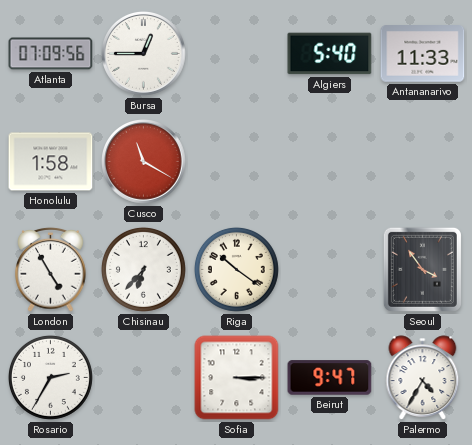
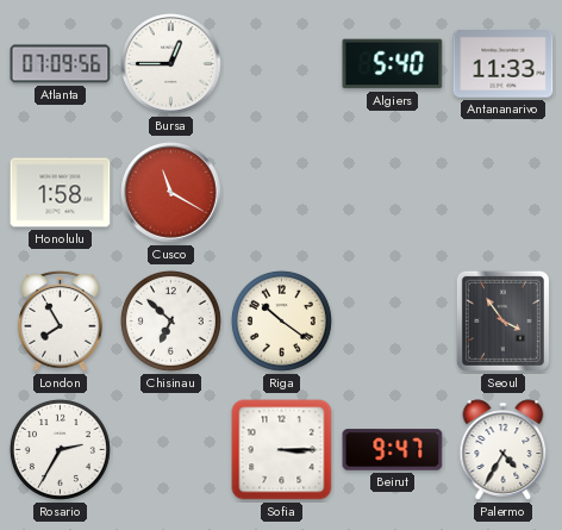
London: 4:55 -> 7:55
Chisinau: 6:37 -> 6:52
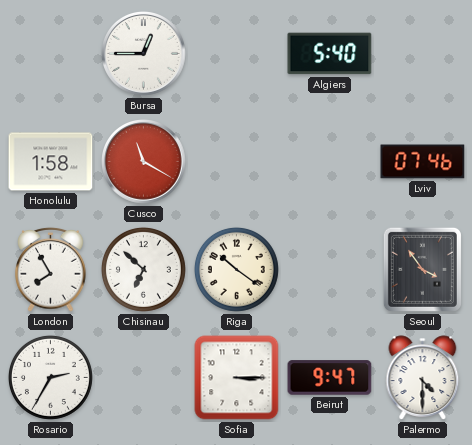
Atlanta: 07:09 -> none
Antananarivo: 11:33 -> none
Lviv: none -> 07:46
Palermo: 4:35 -> 4:30
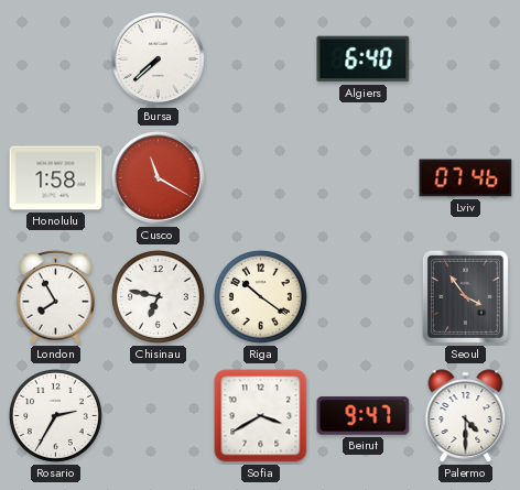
Bursa: 12:45 -> 7:38
Algiers: 5:40 -> 6:40
Chisinau: 6:52 -> 6:47
Sofia: 3:15 -> 3:40
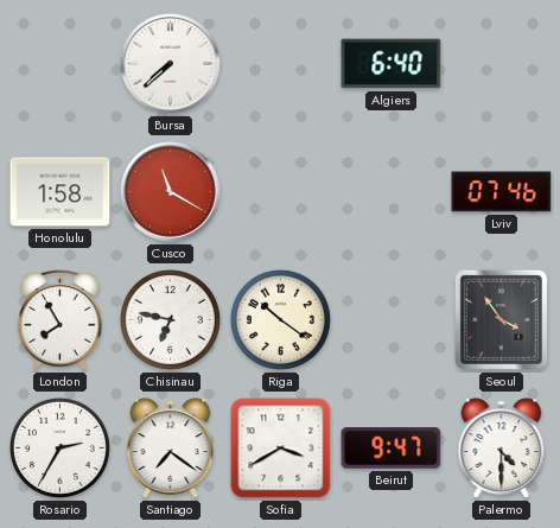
Santiago: none -> 7:21
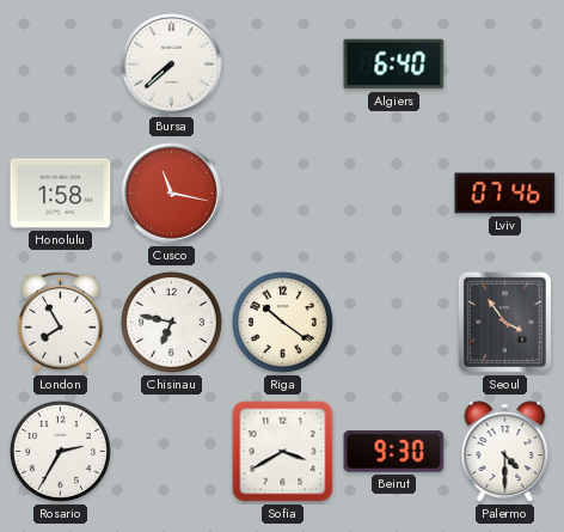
Cusco: 11:20 -> 11:17
Santiago: 7:21 -> none
Beirut: 9:47 -> 9:30
